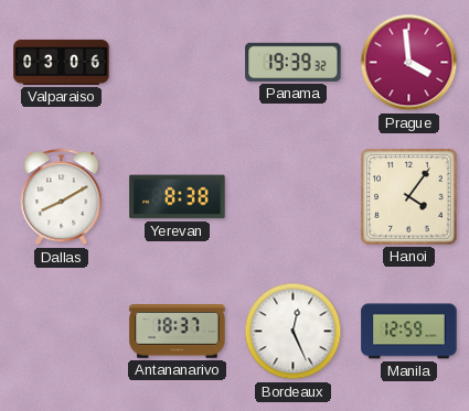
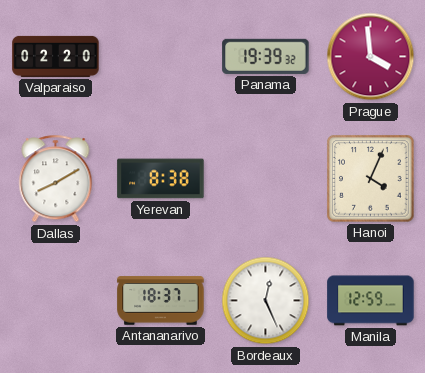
Valparaiso: 03:06 -> 02:20
Hanoi: 4:06 -> 4:04
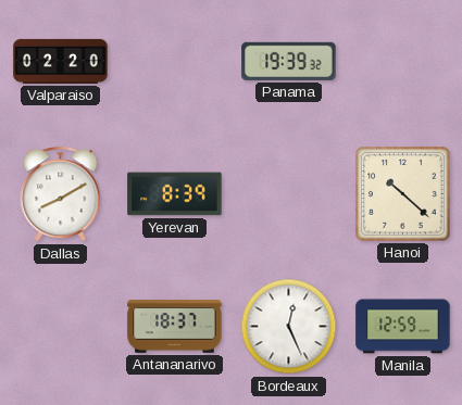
Prague: 3:59 -> none
Yerevan: 8:38 -> 8:39
Hanoi: 4:04 -> 10:22
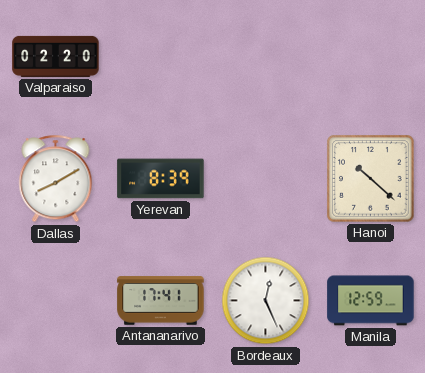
Panama: 19:39 -> none
Antananarivo: 18:37 -> 17:41
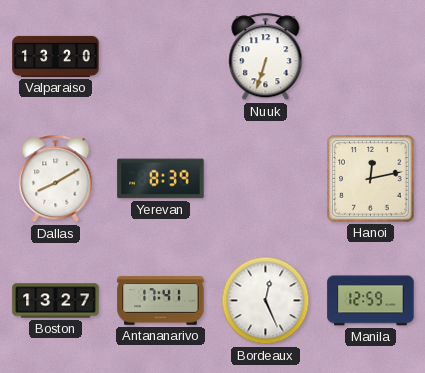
Valparaiso: 02:20 -> 13:20
Nuuk: none -> 6:33
Hanoi: 10:22 -> 12:13
Boston: none -> 13:27
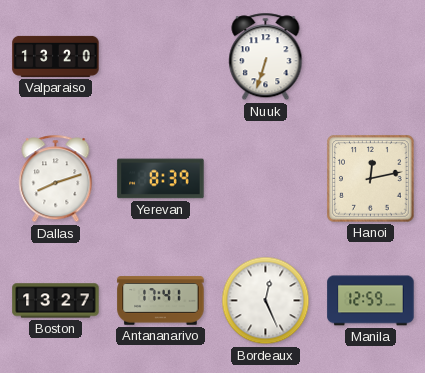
Dallas: 8:10 -> 8:12
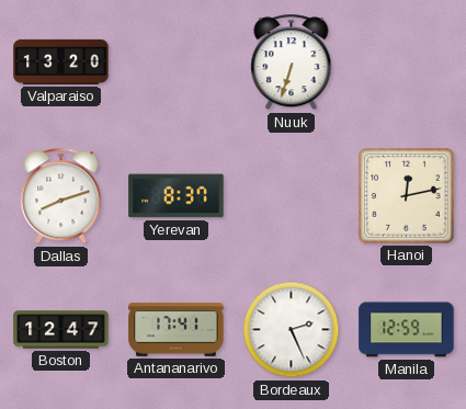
Yerevan: 8:39 -> 8:37
Boston: 13:27 -> 12:47
Bordeaux: 12:26 -> 2:26
